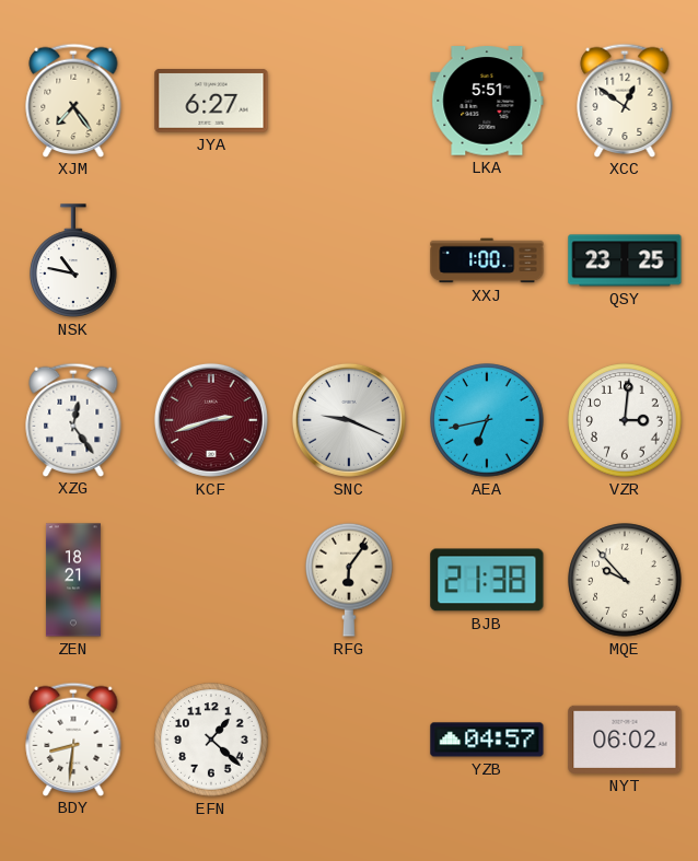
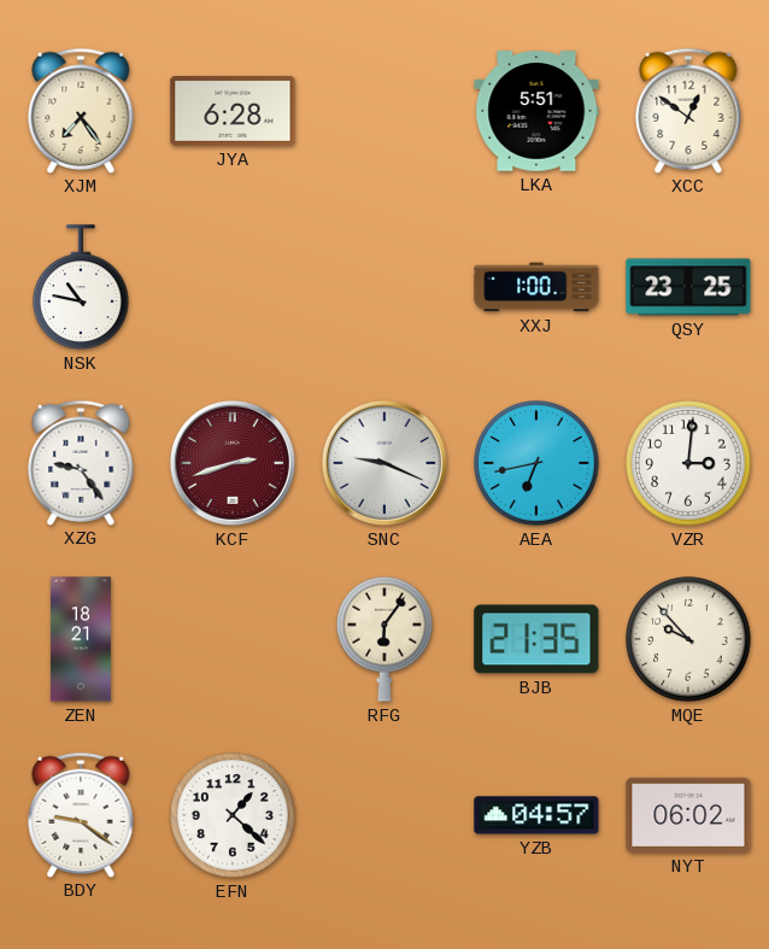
JYA: 6:27 -> 6:28
XZG: 12:24 -> 9:24
BJB: 21:38 -> 21:35
BDY: 8:31 -> 9:21
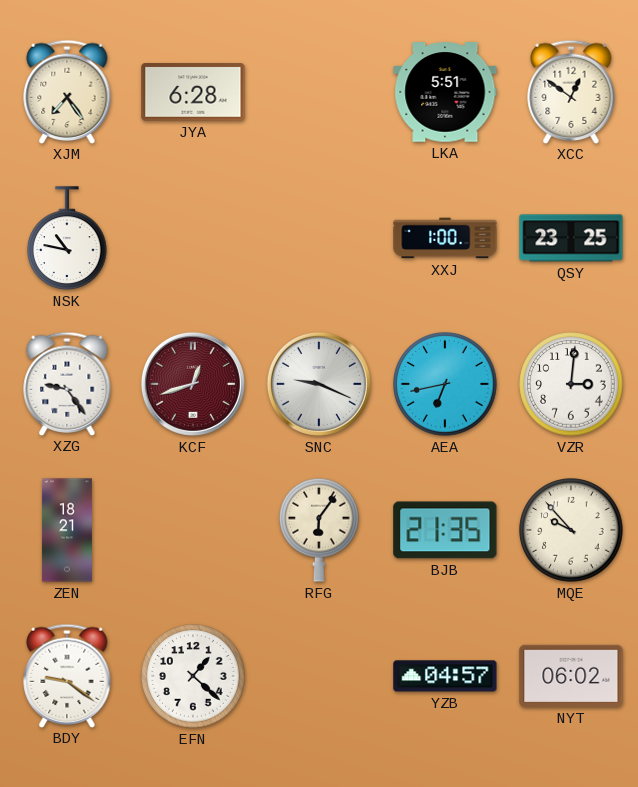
KCF: 2:42 -> 12:42
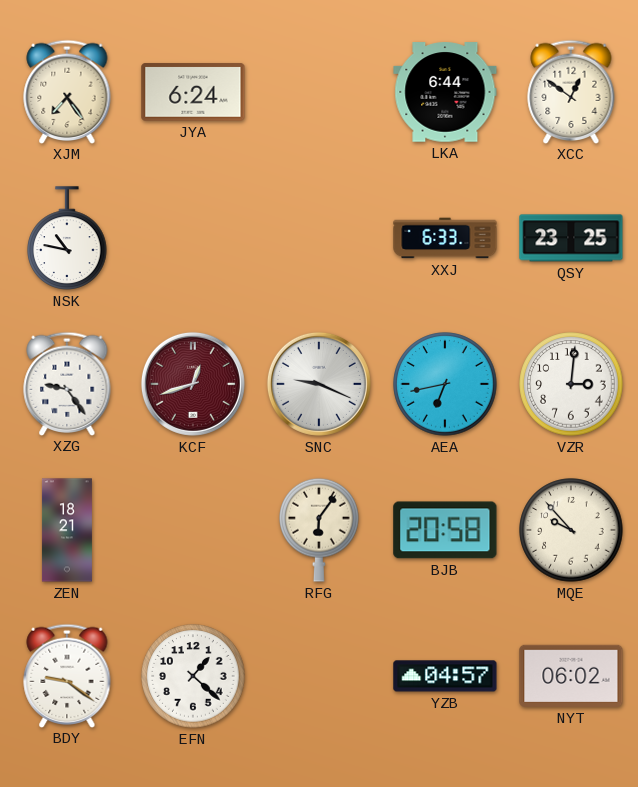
JYA: 6:28 -> 6:24
LKA: 5:51 -> 6:44
XXJ: 1:00 -> 6:33
BJB: 21:35 -> 20:58
